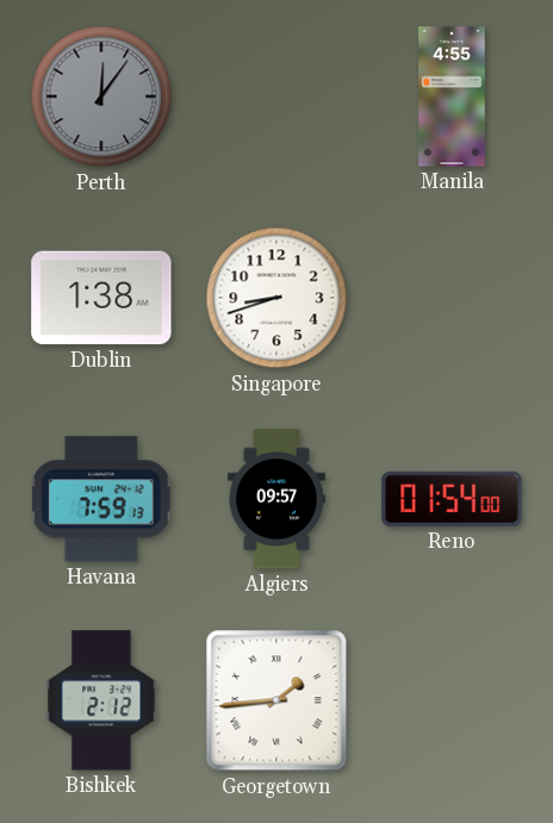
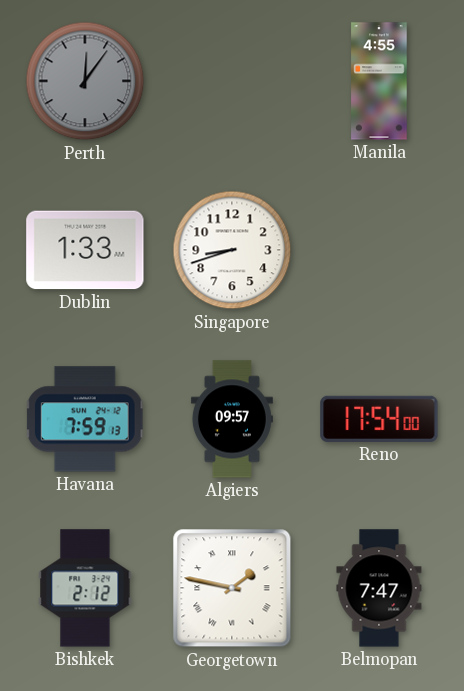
Dublin: 1:38 -> 1:33
Reno: 01:54 -> 17:54
Georgetown: 1:44 -> 1:47
Belmopan: none -> 7:47
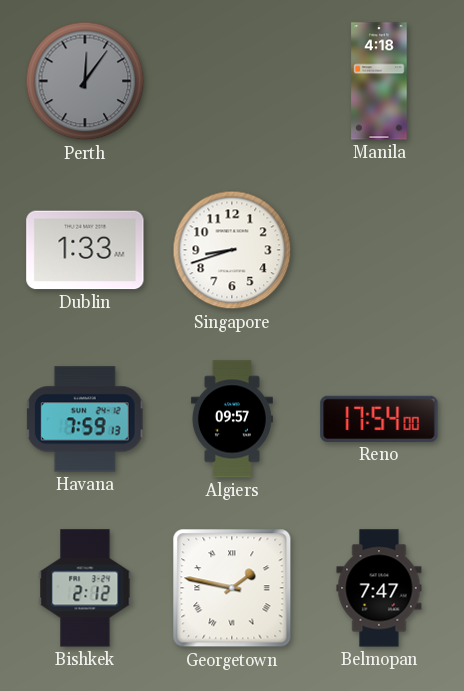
Manila: 4:55 -> 4:18
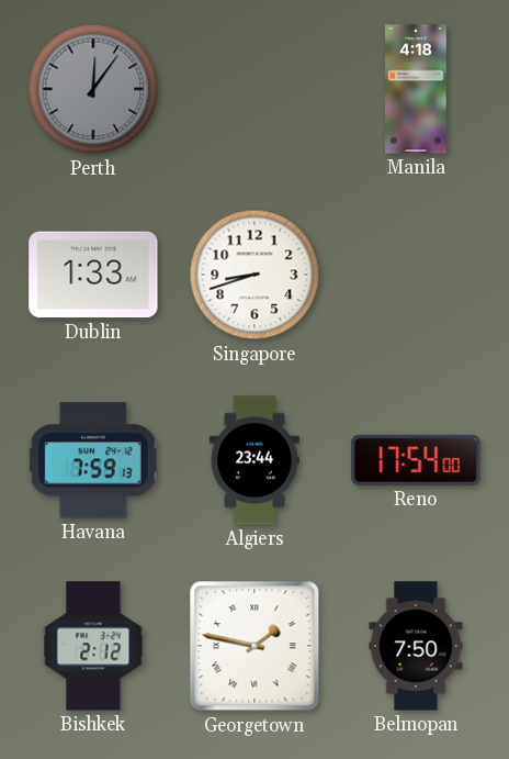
Algiers: 09:57 -> 23:44
Belmopan: 7:47 -> 7:50
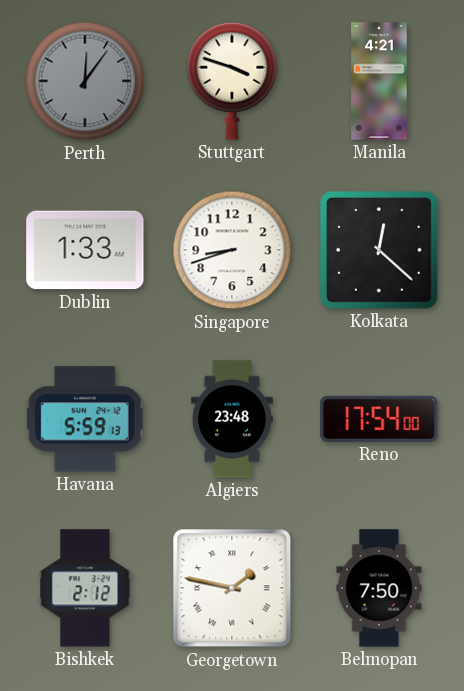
Stuttgart: none -> 3:48
Manila: 4:18 -> 4:21
Kolkata: none -> 12:22
Havana: 7:59 -> 5:59
Algiers: 23:44 -> 23:48
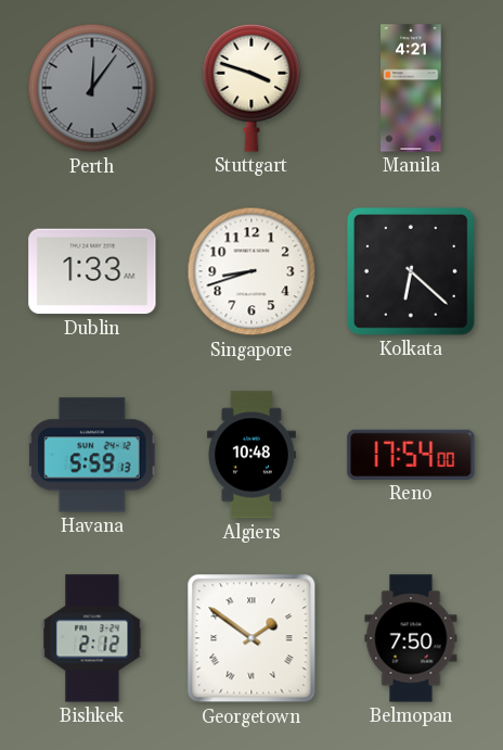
Kolkata: 12:22 -> 6:22
Algiers: 23:48 -> 10:48
Georgetown: 1:47 -> 1:51
